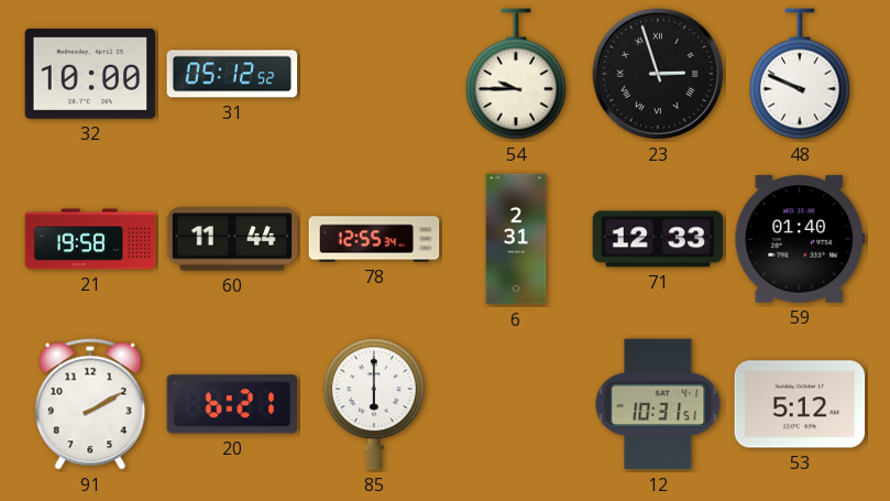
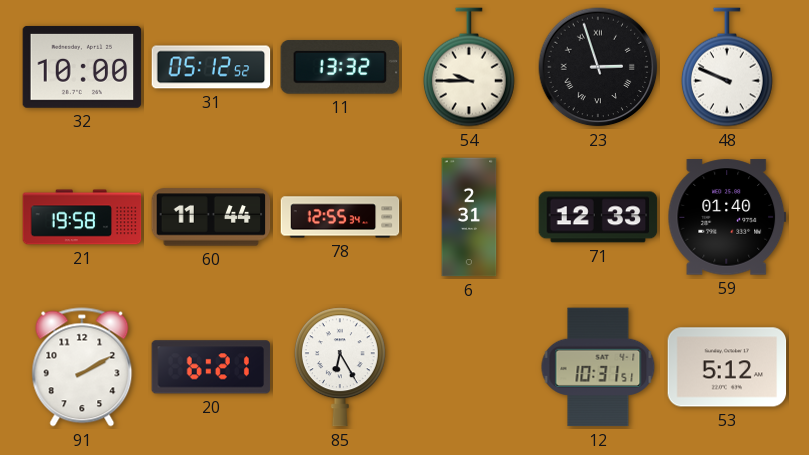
11: none -> 13:32
85: 6:00 -> 6:25
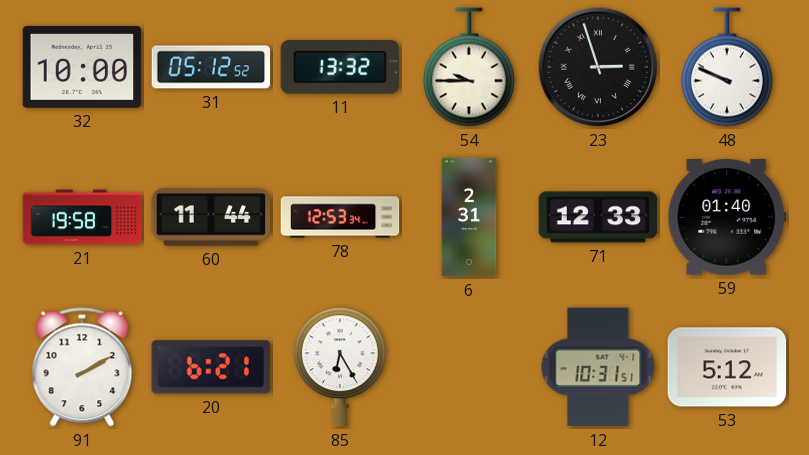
78: 12:55 -> 12:53
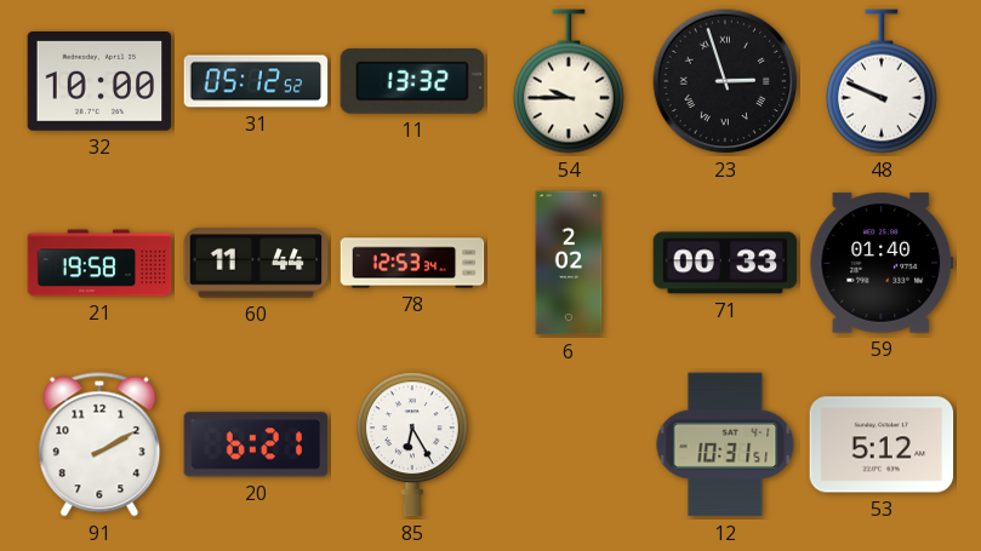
6: 2:31 -> 2:02
71: 12:33 -> 00:33
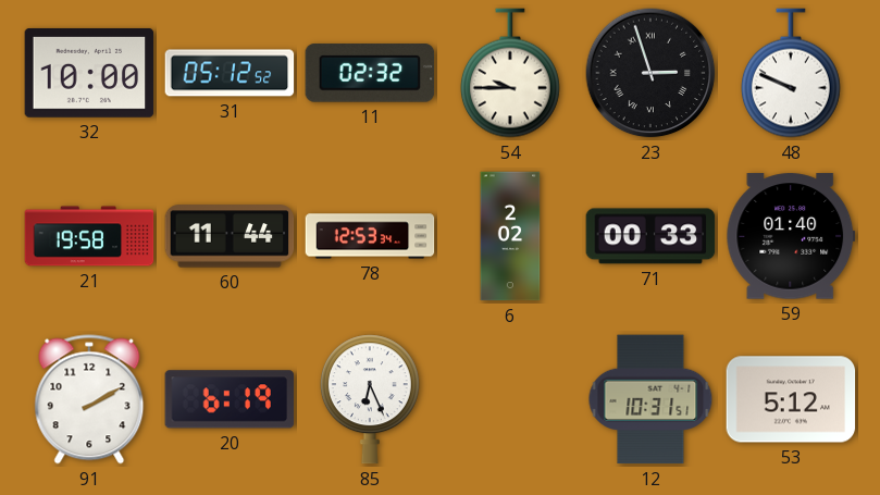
11: 13:32 -> 02:32
20: 6:21 -> 6:19
85: 6:25 -> 6:26
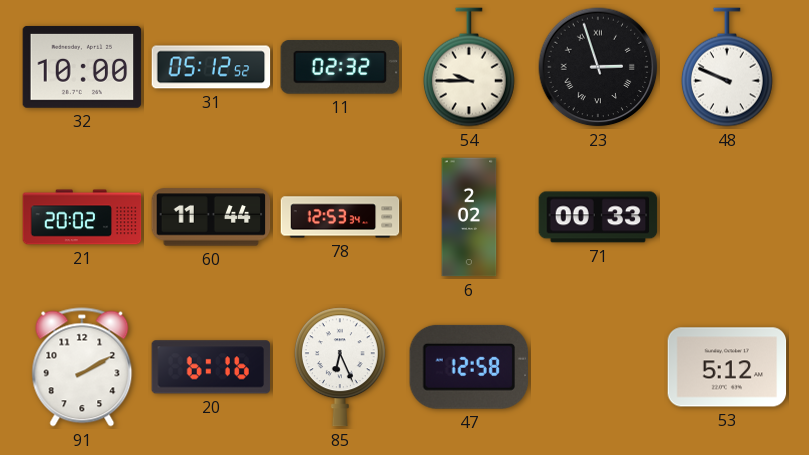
21: 19:58 -> 20:02
59: 01:40 -> none
20: 6:19 -> 6:16
47: none -> 12:58
12: 10:31 -> none
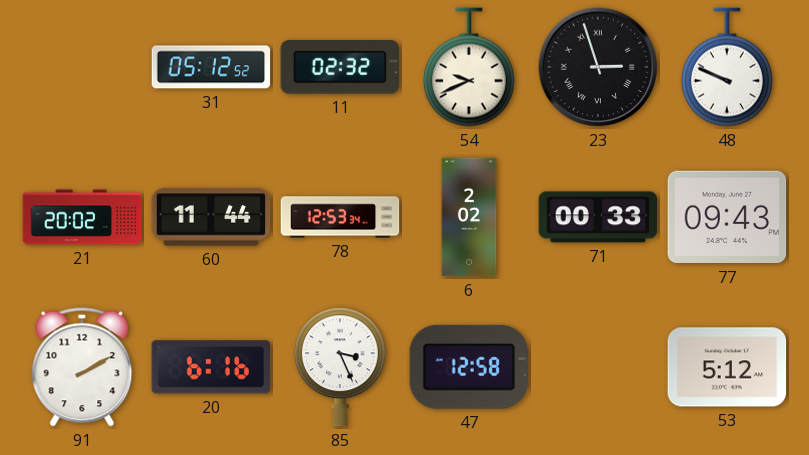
32: 10:00 -> none
54: 9:45 -> 9:41
77: none -> 09:43
85: 6:26 -> 3:26
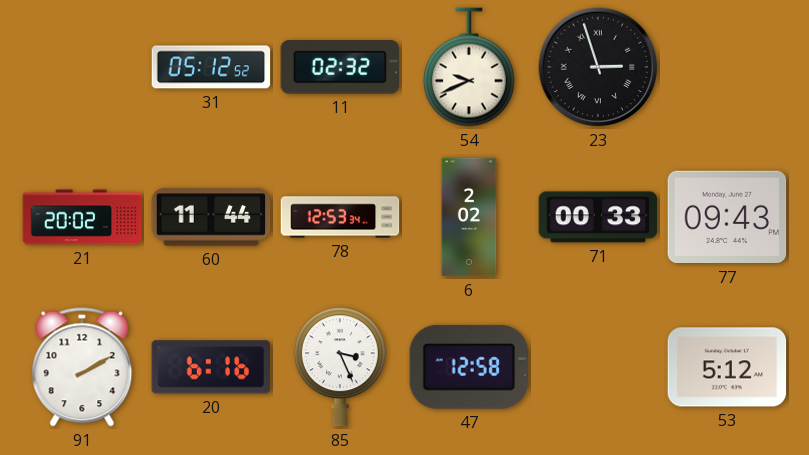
48: 9:49 -> none
